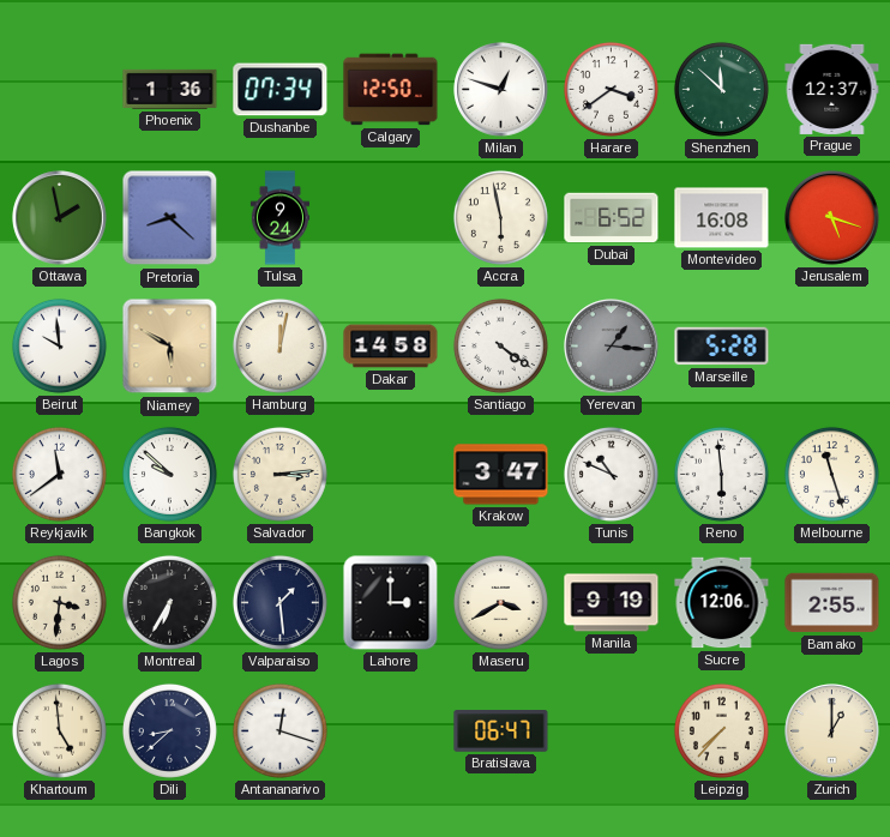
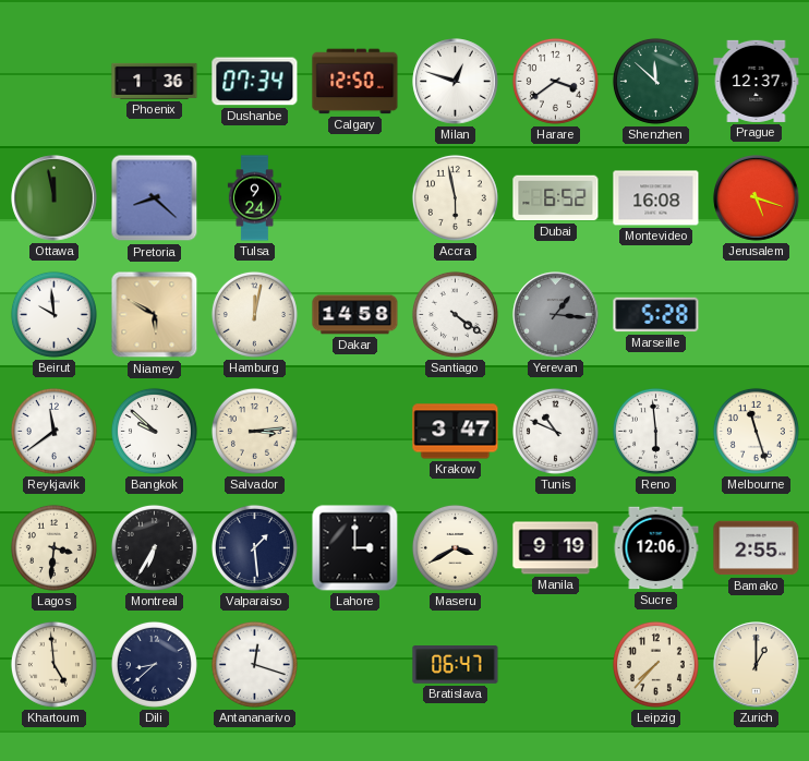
Ottawa: 1:58 -> 11:58
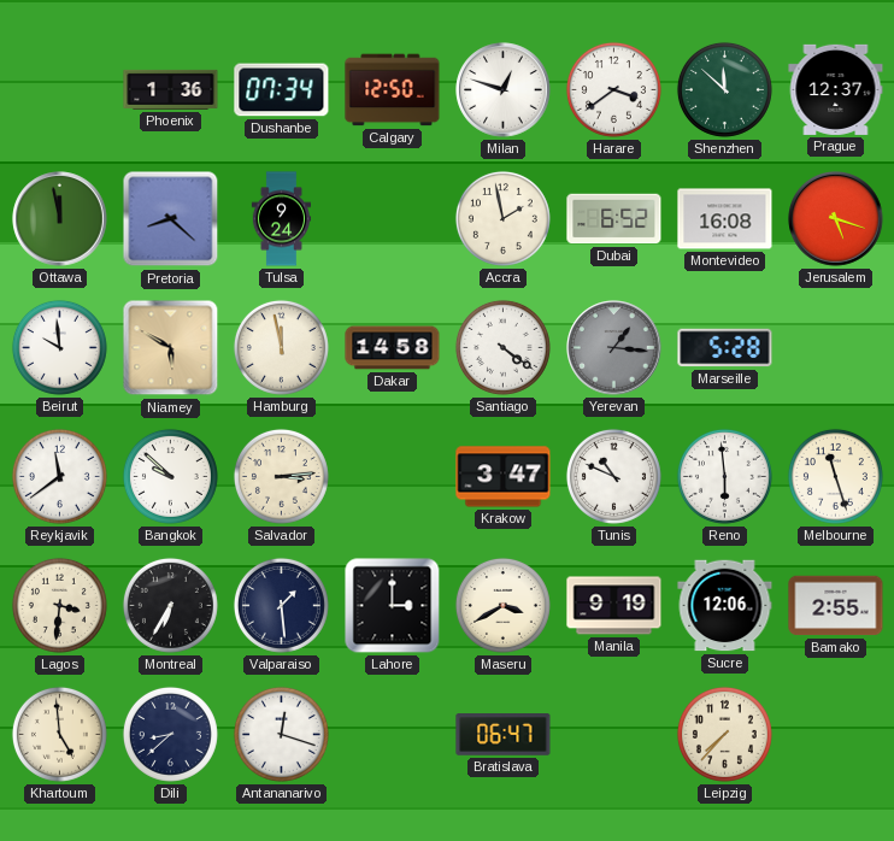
Accra: 5:58 -> 1:58
Hamburg: 12:02 -> 11:58
Zurich: 1:00 -> none
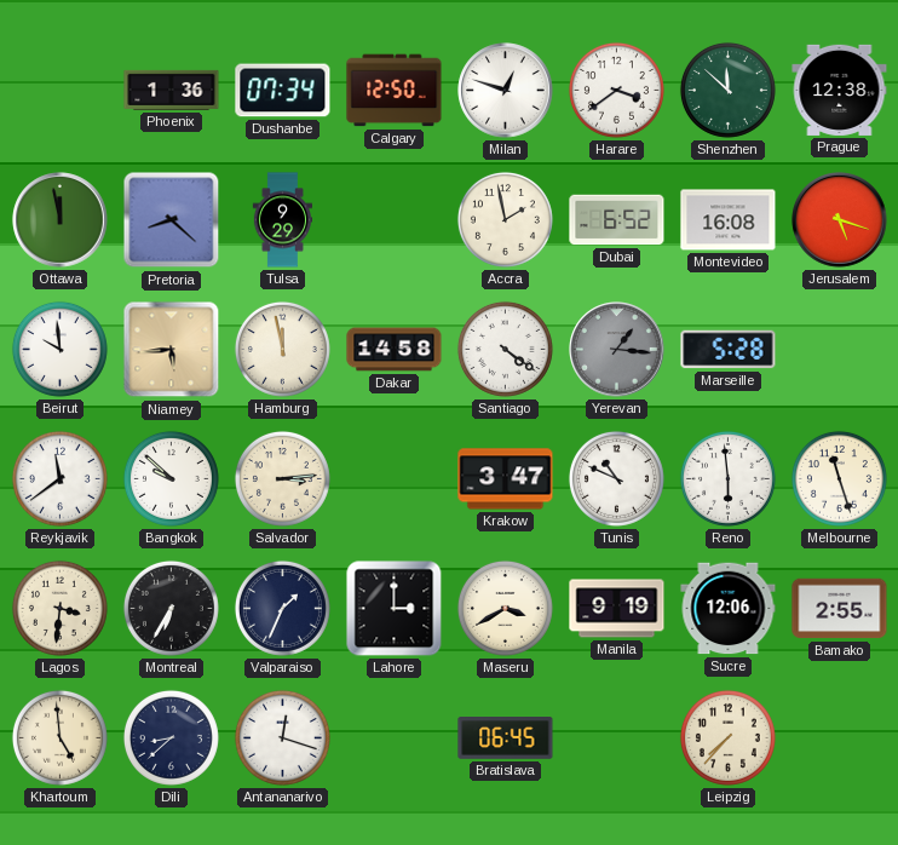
Prague: 12:37 -> 12:38
Tulsa: 9:24 -> 9:29
Niamey: 5:50 -> 5:44
Valparaiso: 1:29 -> 1:34
Bratislava: 06:47 -> 06:45
